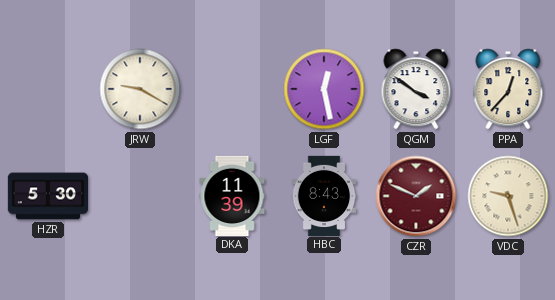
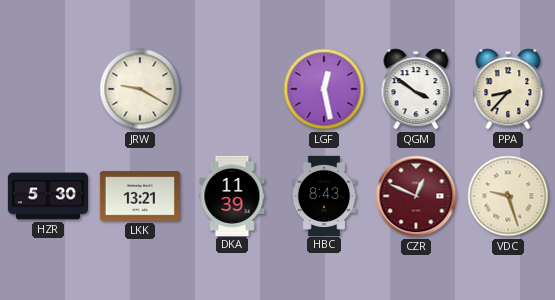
PPA: 12:37 -> 8:37
LKK: none -> 13:21
CZR: 1:49 -> 12:49
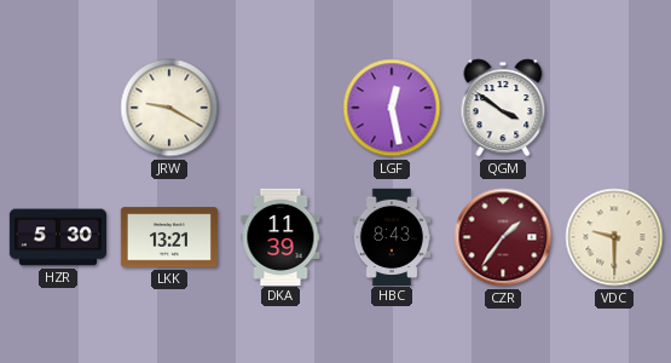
PPA: 8:37 -> none
CZR: 12:49 -> 1:36
VDC: 9:27 -> 9:30
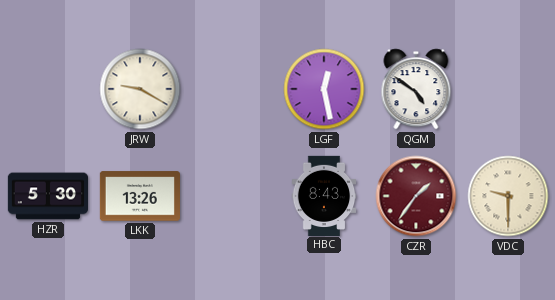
QGM: 3:51 -> 4:51
LKK: 13:21 -> 13:26
DKA: 11:39 -> none
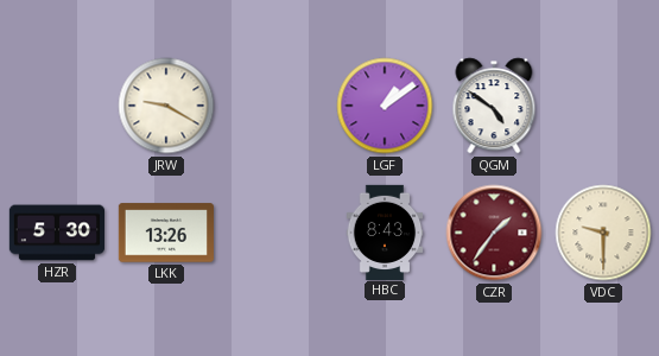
LGF: 12:28 -> 1:09
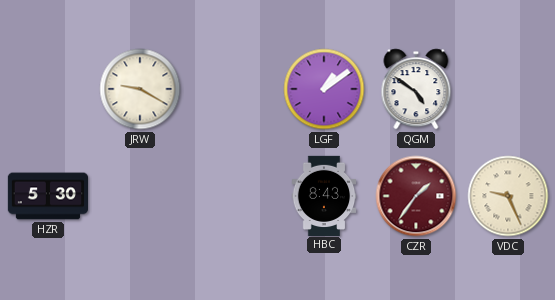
LKK: 13:26 -> none
VDC: 9:30 -> 9:26
